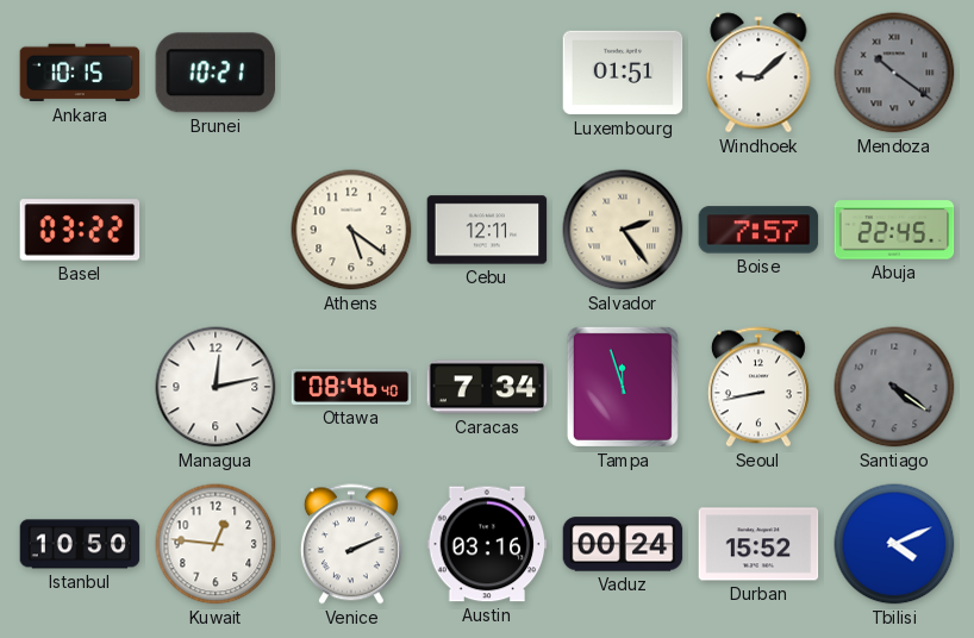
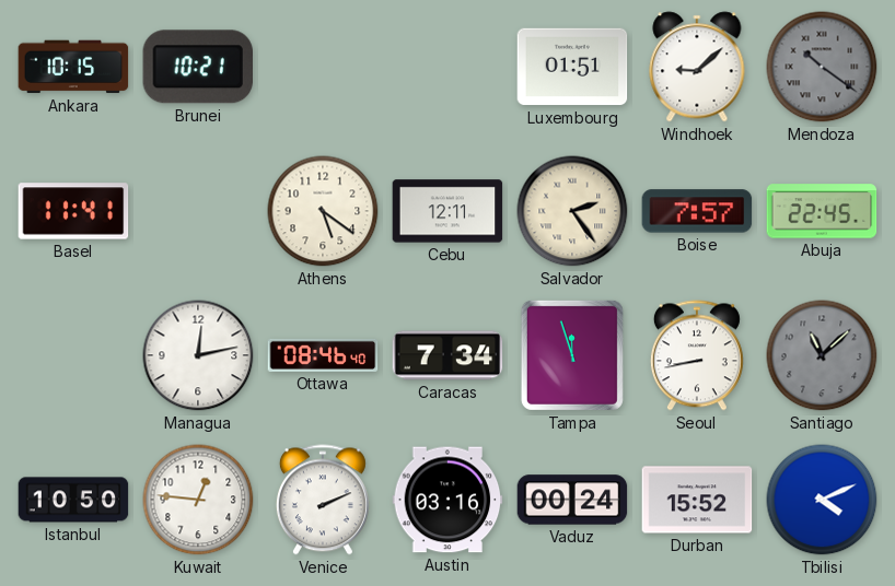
Basel: 03:22 -> 11:41
Santiago: 4:21 -> 11:08
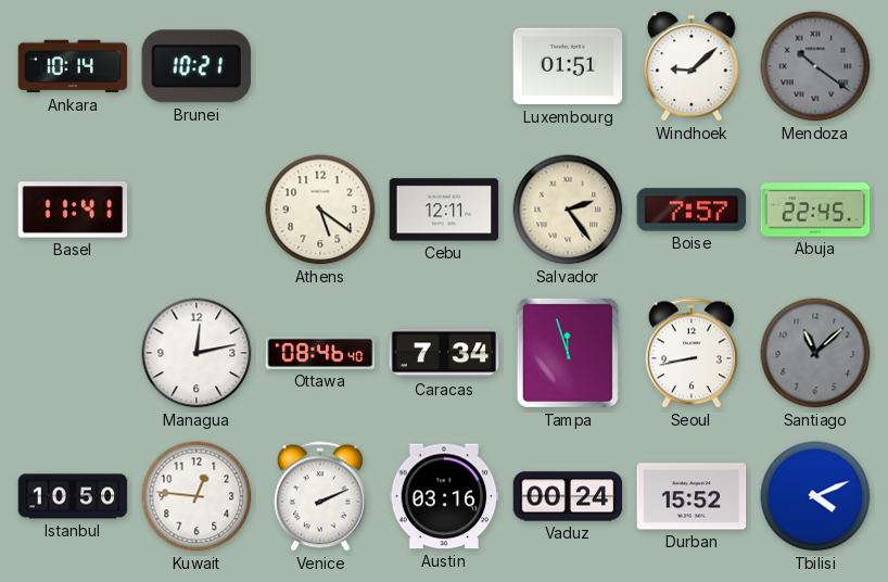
Ankara: 10:15 -> 10:14
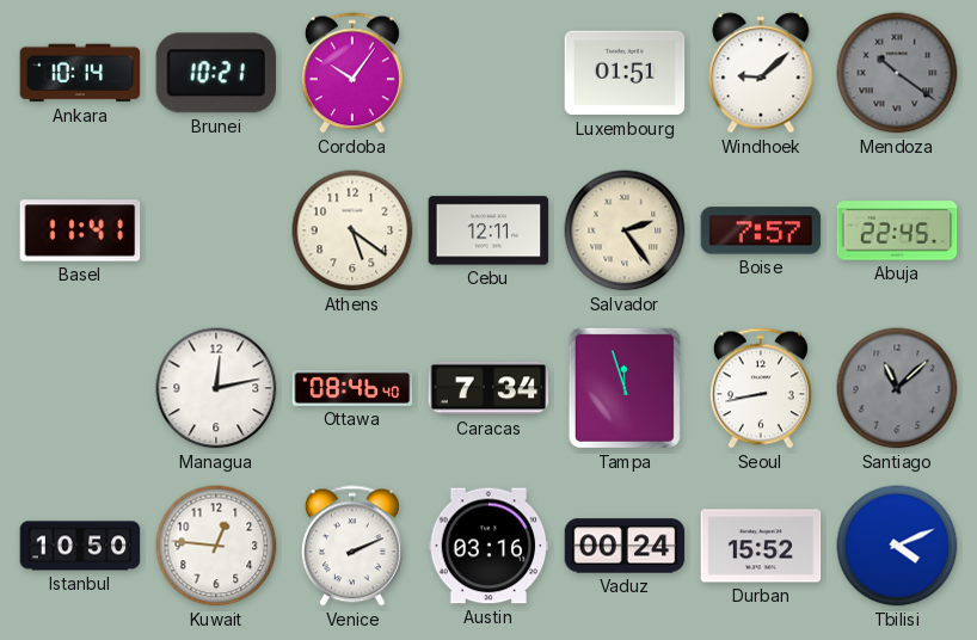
Cordoba: none -> 10:06
